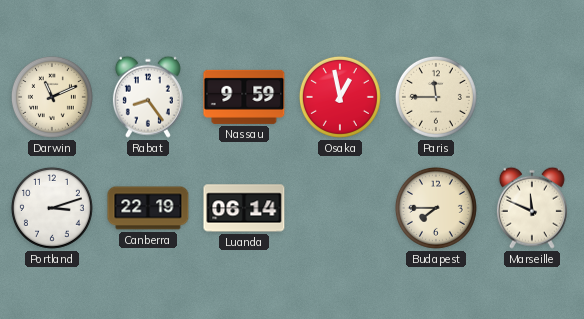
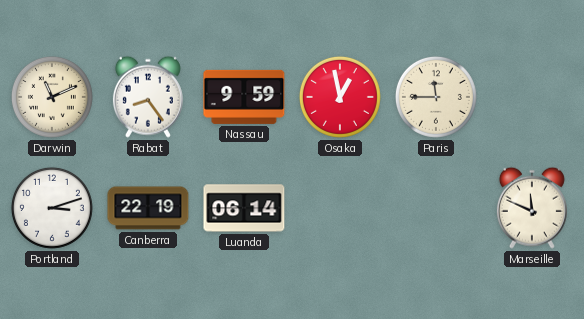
Budapest: 7:45 -> none
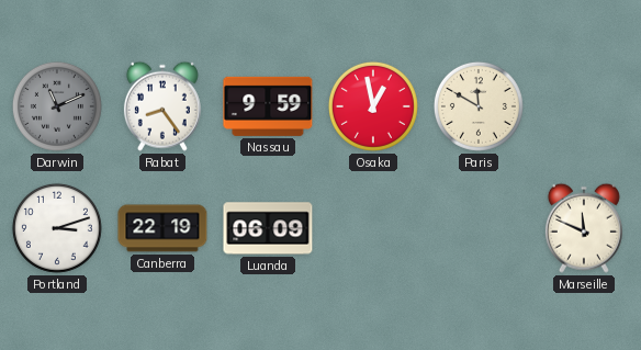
Darwin dial: cream -> grey
Paris: 11:45 -> 11:50
Luanda: 06:14 -> 06:09
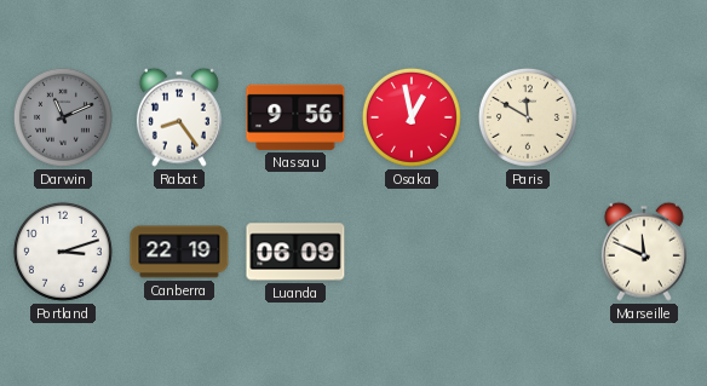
Nassau: 9:59 -> 9:56
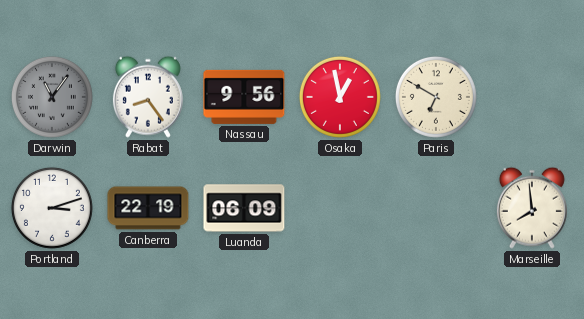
Darwin: 11:11 -> 11:06
Paris: 11:50 -> 6:50
Marseille: 11:49 -> 7:59
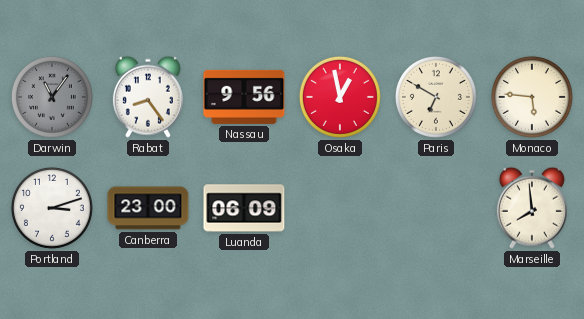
Monaco: none -> 5:46
Canberra: 22:19 -> 23:00
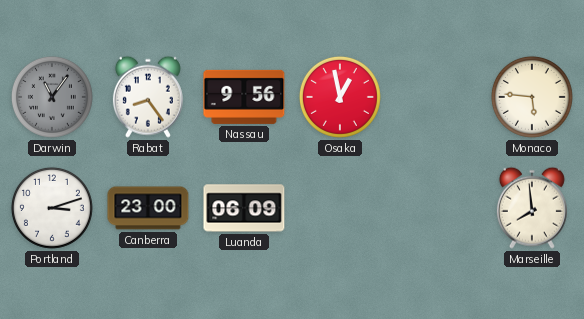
Paris: 6:50 -> none
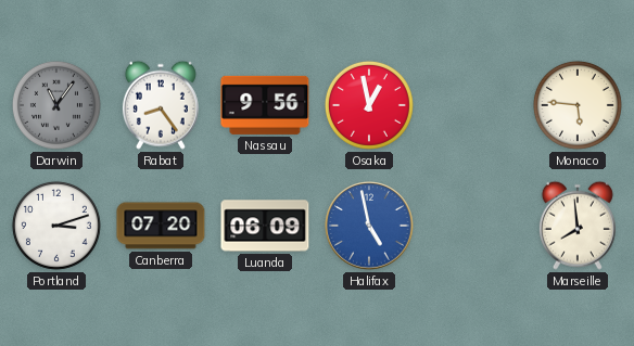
Canberra: 23:00 -> 07:20
Halifax: none -> 4:58
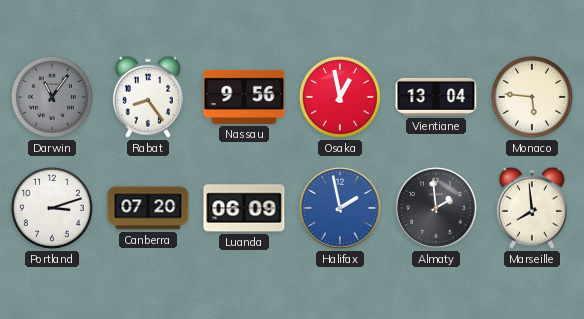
Vientiane: none -> 13:04
Halifax: 4:58 -> 1:58
Almaty: none -> 1:59
